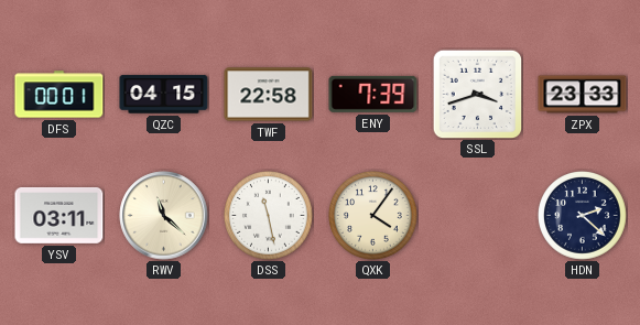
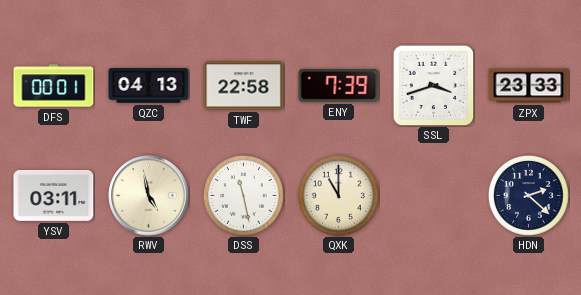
QZC: 04:15 -> 04:13
RWV: 11:22 -> 4:58
QXK: 4:06 -> 11:00
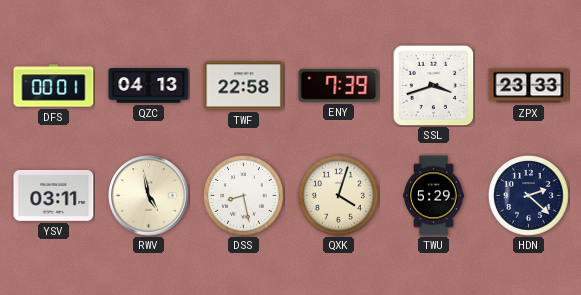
DSS: 11:28 -> 8:28
QXK: 11:00 -> 4:03
TWU: none -> 5:29
